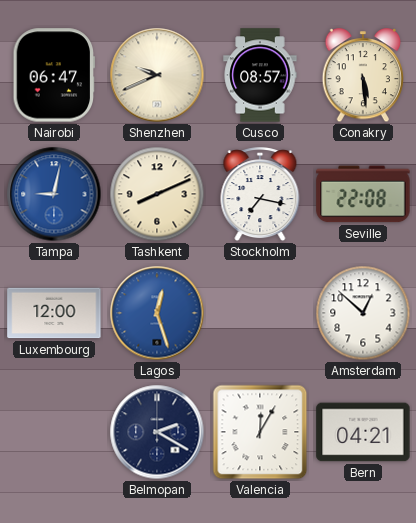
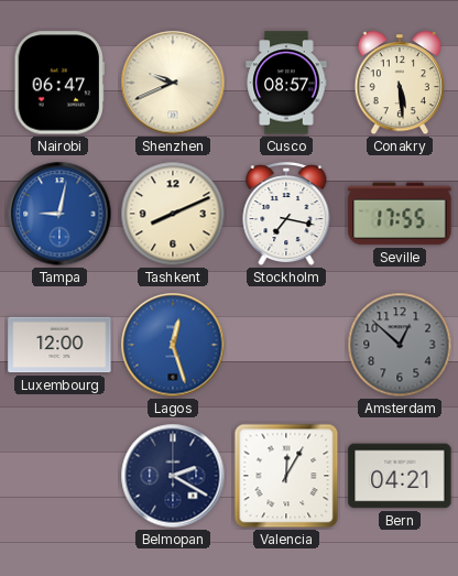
Seville: 22:08 -> 17:55
Amsterdam dial: white -> grey
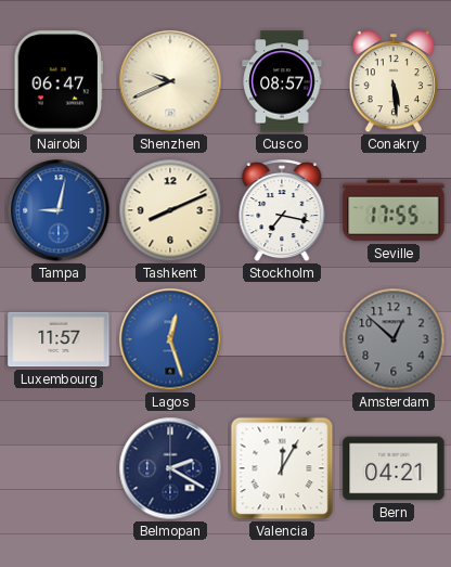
Luxembourg: 12:00 -> 11:57
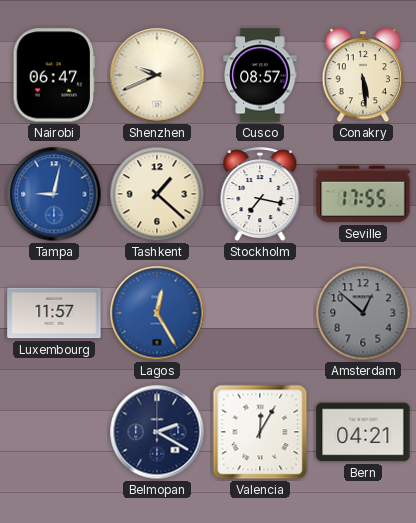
Tashkent: 8:11 -> 1:22
Lagos: 12:27 -> 12:25
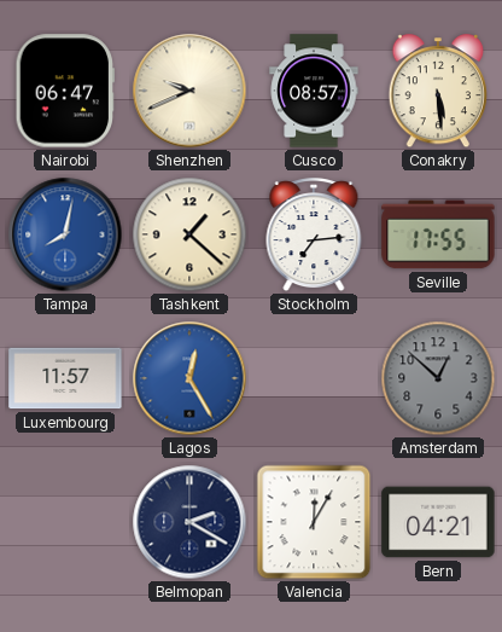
Tampa: 9:02 -> 8:02
Stockholm: 7:17 -> 7:14
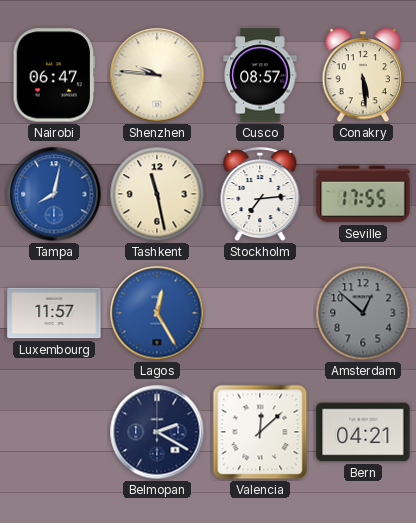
Shenzhen: 9:41 -> 9:46
Tashkent: 1:22 -> 11:28
Valencia: 12:05 -> 12:08
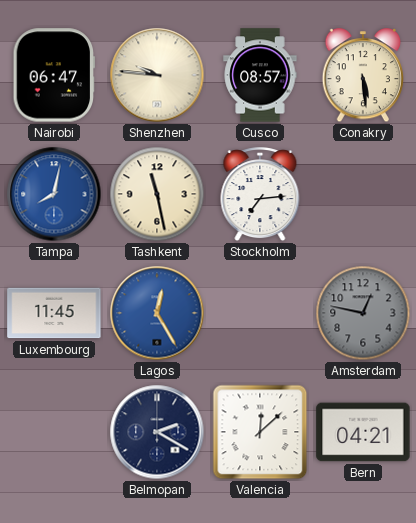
Seville: 17:55 -> none
Luxembourg: 11:57 -> 11:45
Amsterdam: 12:52 -> 12:47
